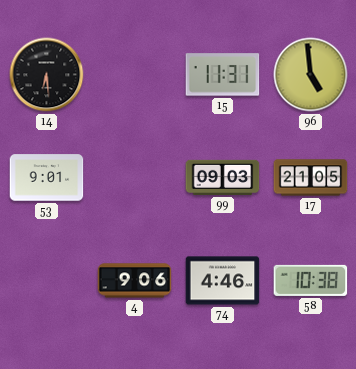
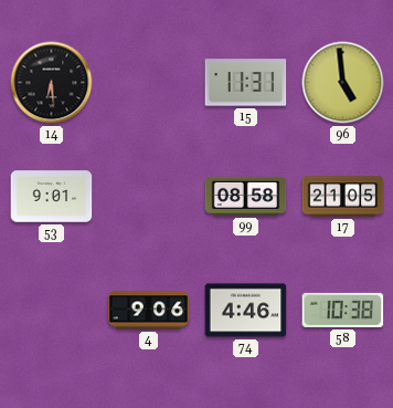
99: 09:03 -> 08:58
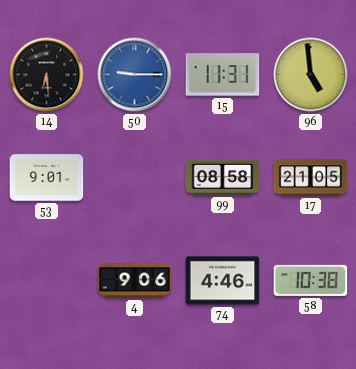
50: none -> 9:15
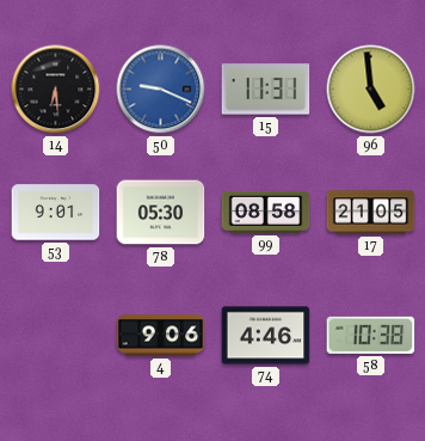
50: 9:15 -> 9:19
78: none -> 05:30
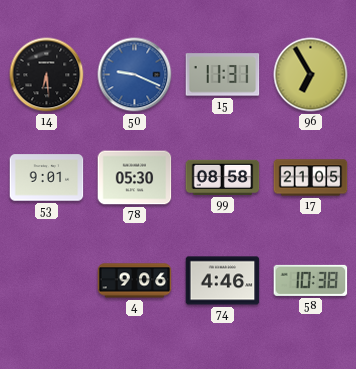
96: 4:59 -> 6:55
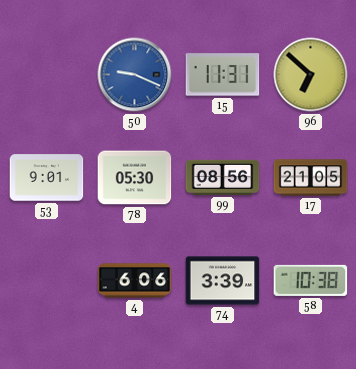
14: 6:29 -> none
96: 6:55 -> 6:52
99: 08:58 -> 08:56
4: 9:06 -> 6:06
74: 4:46 -> 3:39
